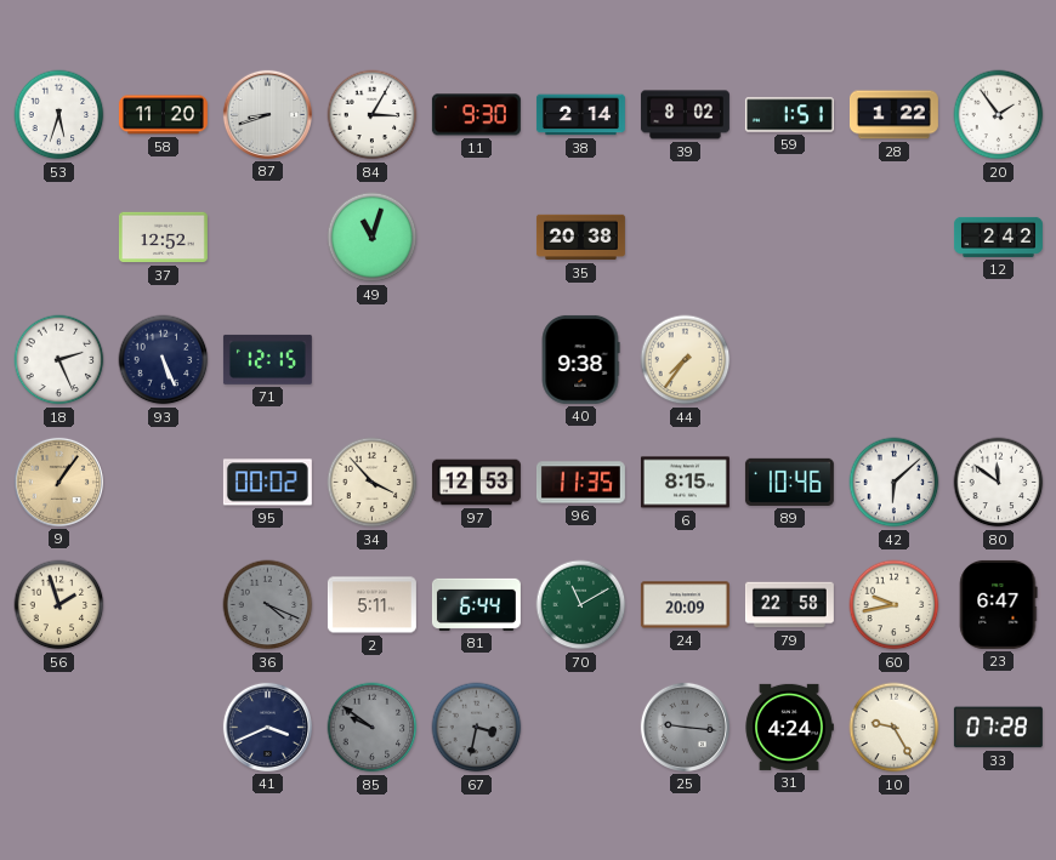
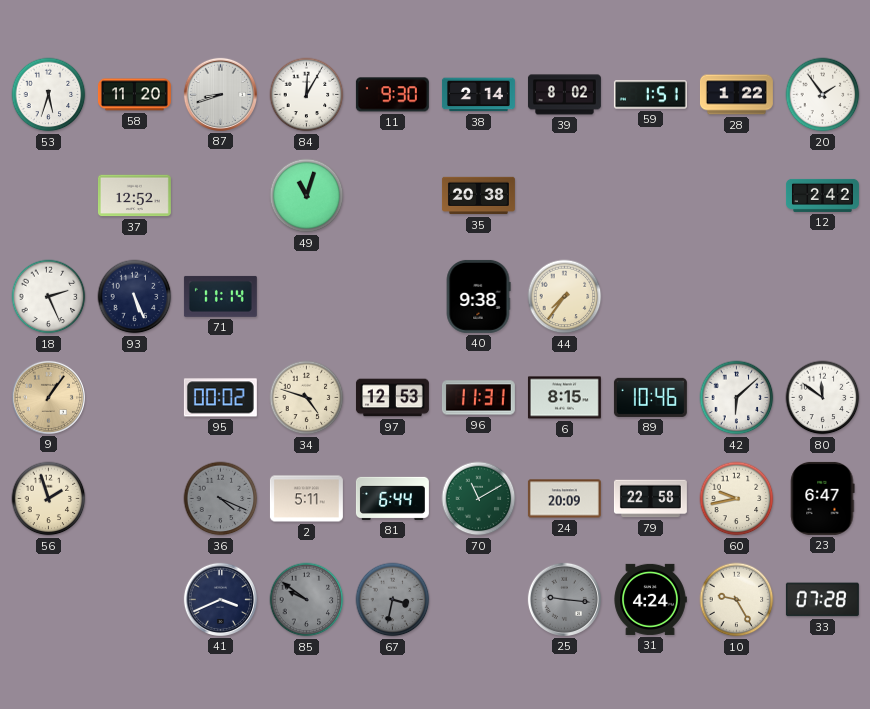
84: 3:05 -> 12:05
71: 12:15 -> 11:14
34: 3:53 -> 4:48
96: 11:35 -> 11:31
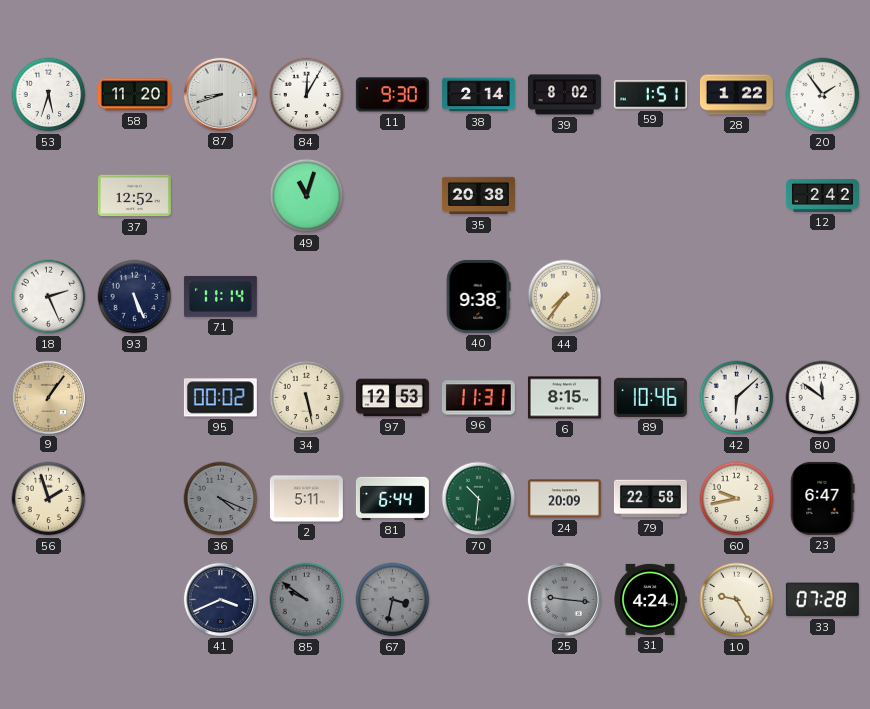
34: 4:48 -> 5:28
70: 11:10 -> 10:31
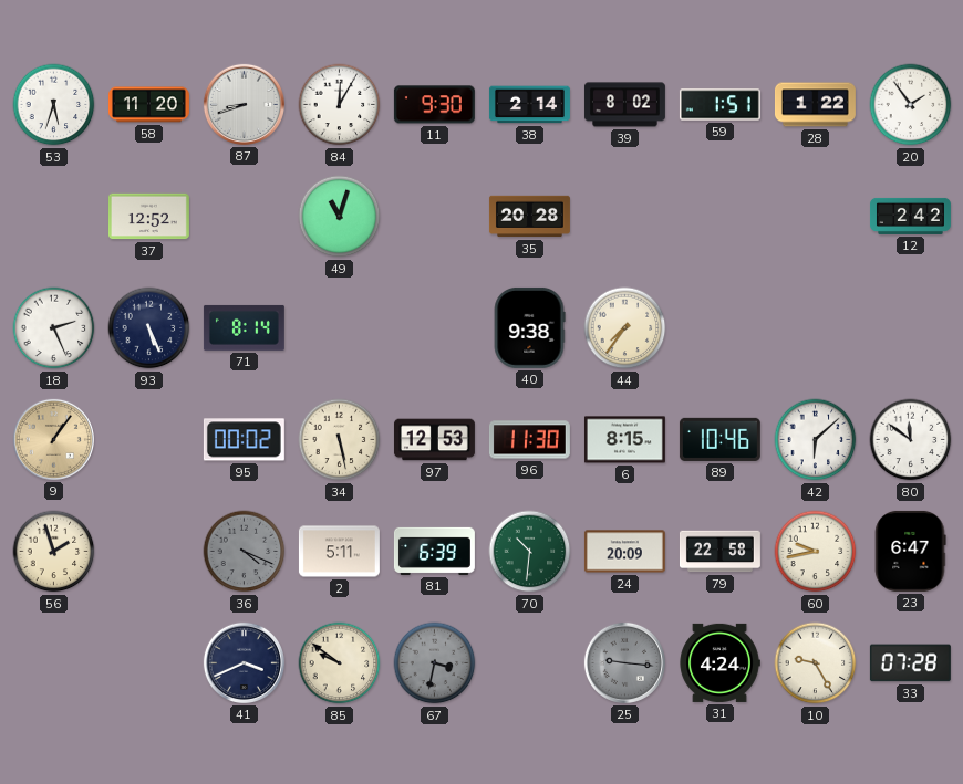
35: 20:38 -> 20:28
71: 11:14 -> 8:14
96: 11:31 -> 11:30
81: 6:44 -> 6:39
85 dial: grey -> cream
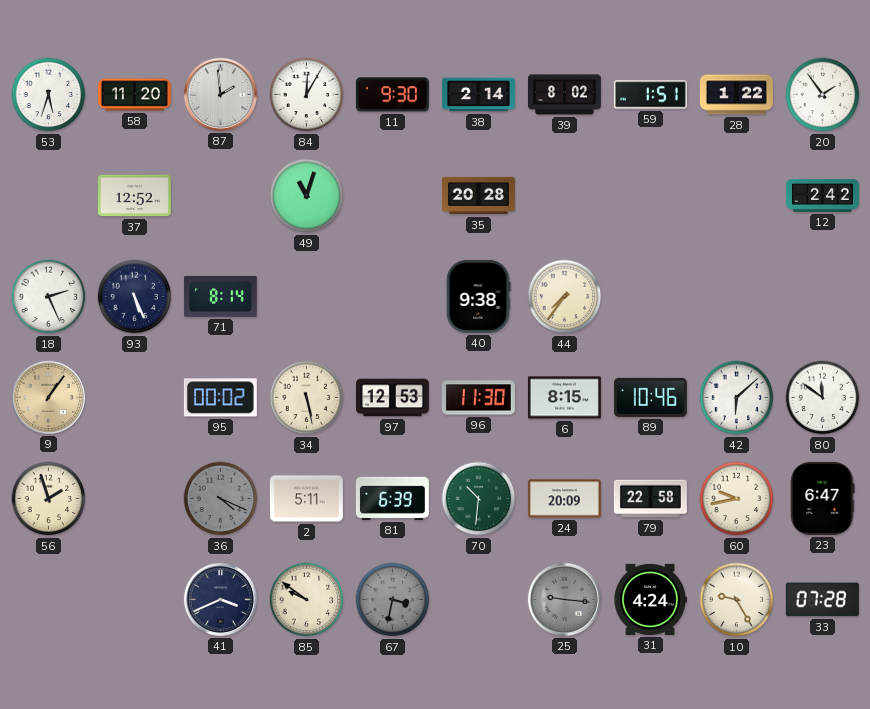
87: 8:42 -> 1:59
